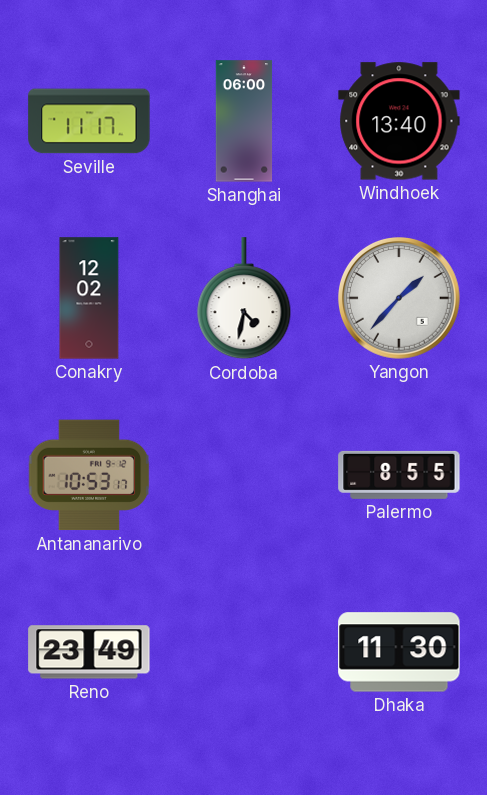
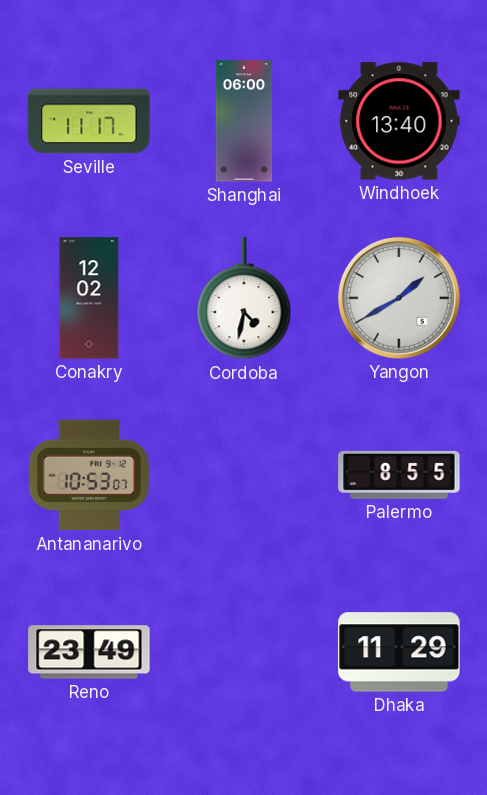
Yangon: 1:37 -> 1:40
Antananarivo: 10:53:17 -> 10:53:07
Dhaka: 11:30 -> 11:29
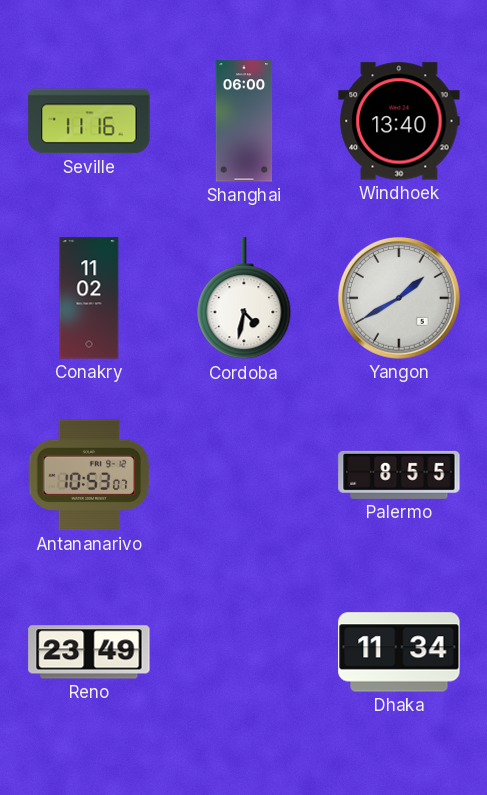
Seville: 11:17 -> 11:16
Conakry: 12:02 -> 11:02
Dhaka: 11:29 -> 11:34
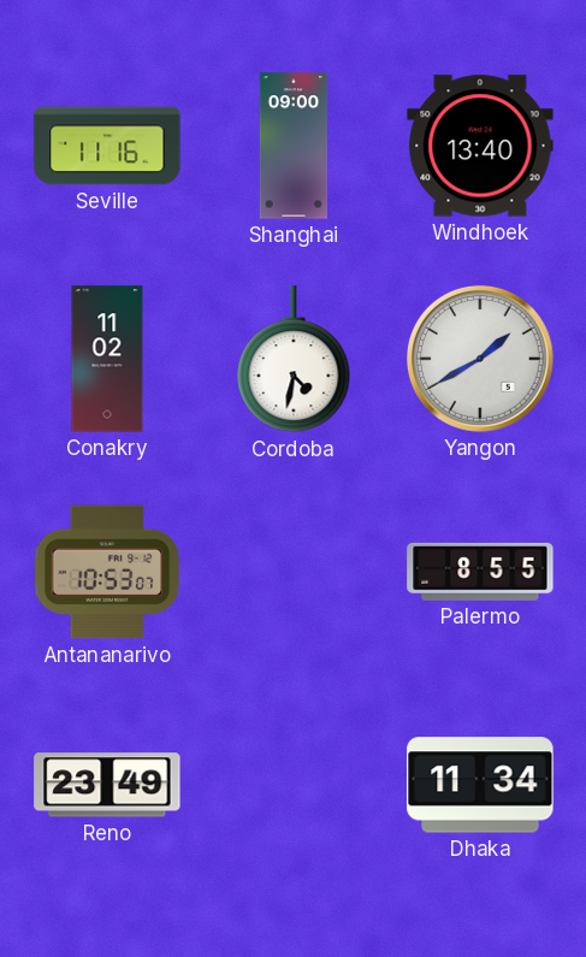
Shanghai: 06:00 -> 09:00
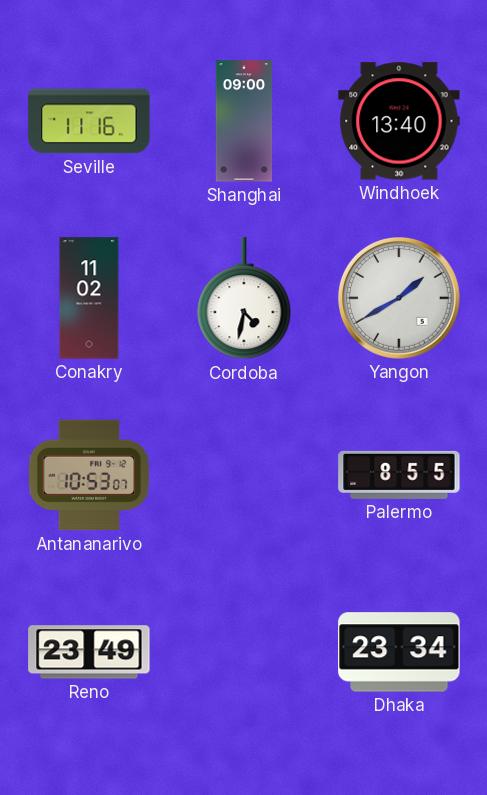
Dhaka: 11:34 -> 23:34
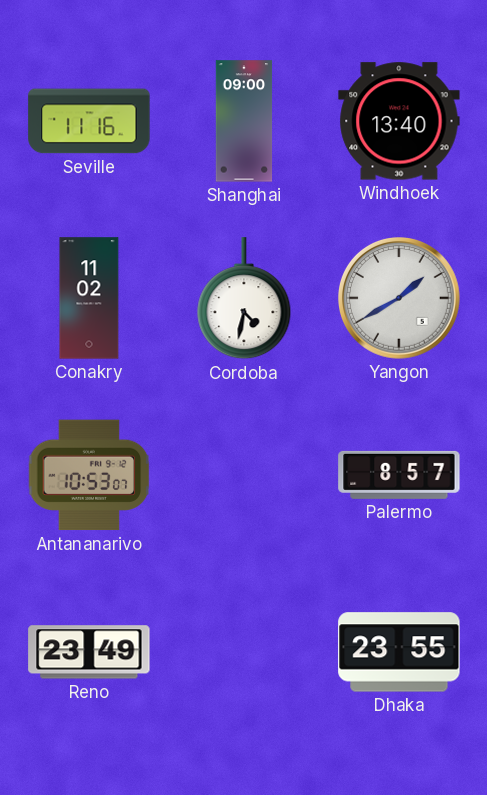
Palermo: 8:55 -> 8:57
Dhaka: 23:34 -> 23:55
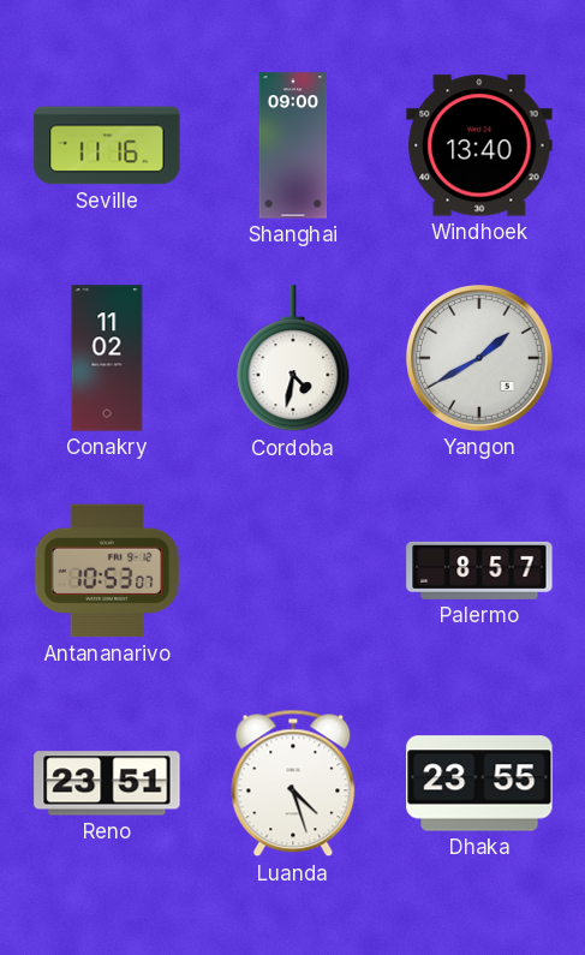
Reno: 23:49 -> 23:51
Luanda: none -> 4:27
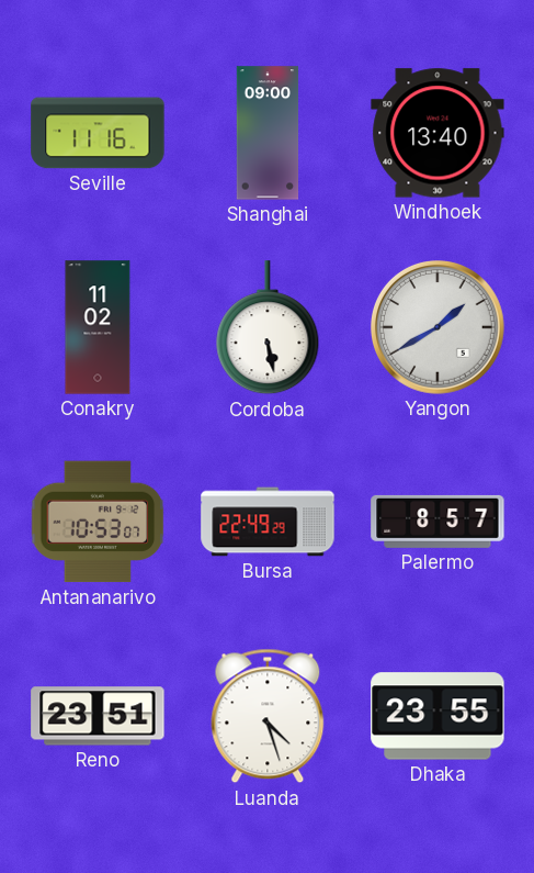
Cordoba: 4:32 -> 5:28
Bursa: none -> 22:49
